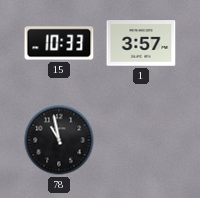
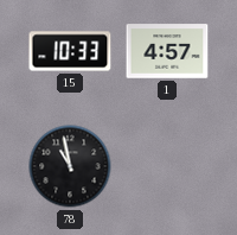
1: 3:57 -> 4:57
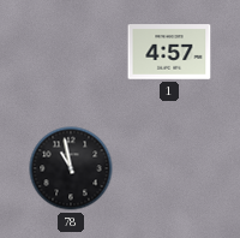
15: 10:33 -> none
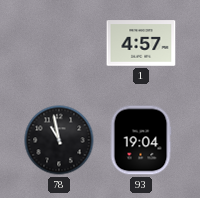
93: none -> 19:04
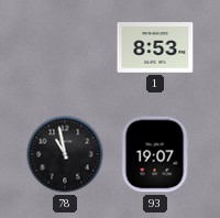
1: 4:57 -> 8:53
93: 19:04 -> 19:07
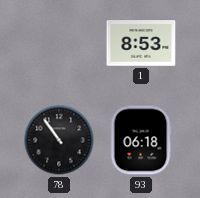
78: 10:58 -> 10:54
93: 19:07 -> 06:18
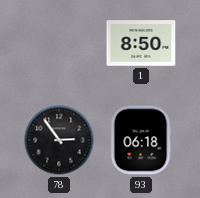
1: 8:53 -> 8:50
78: 10:54 -> 2:54
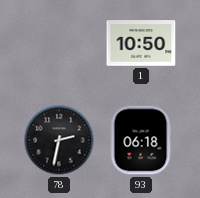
1: 8:50 -> 10:50
78: 2:54 -> 2:32
